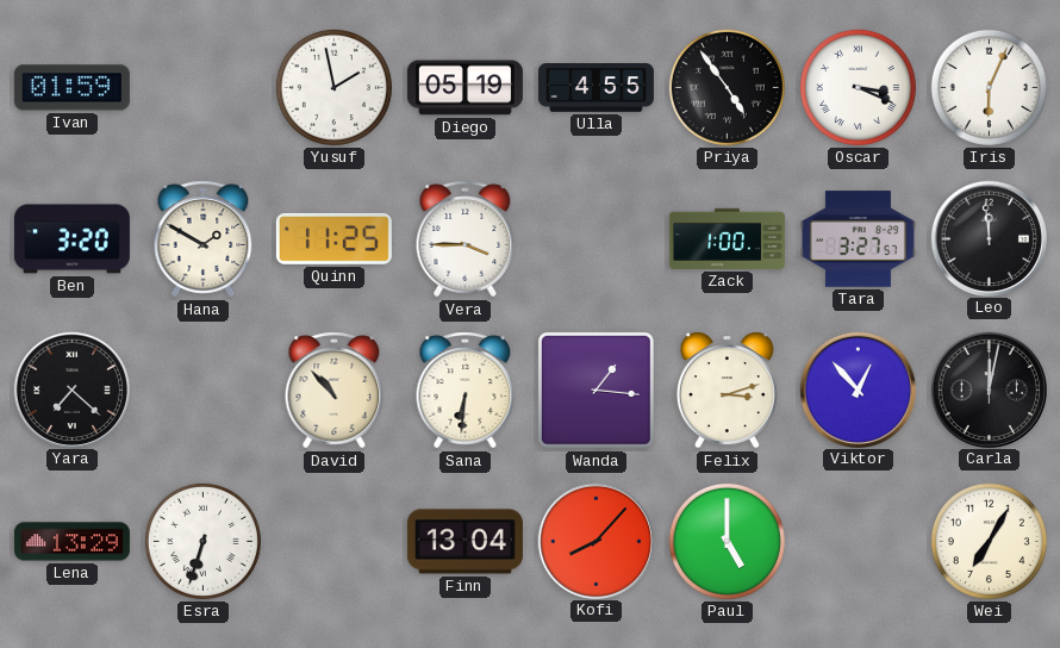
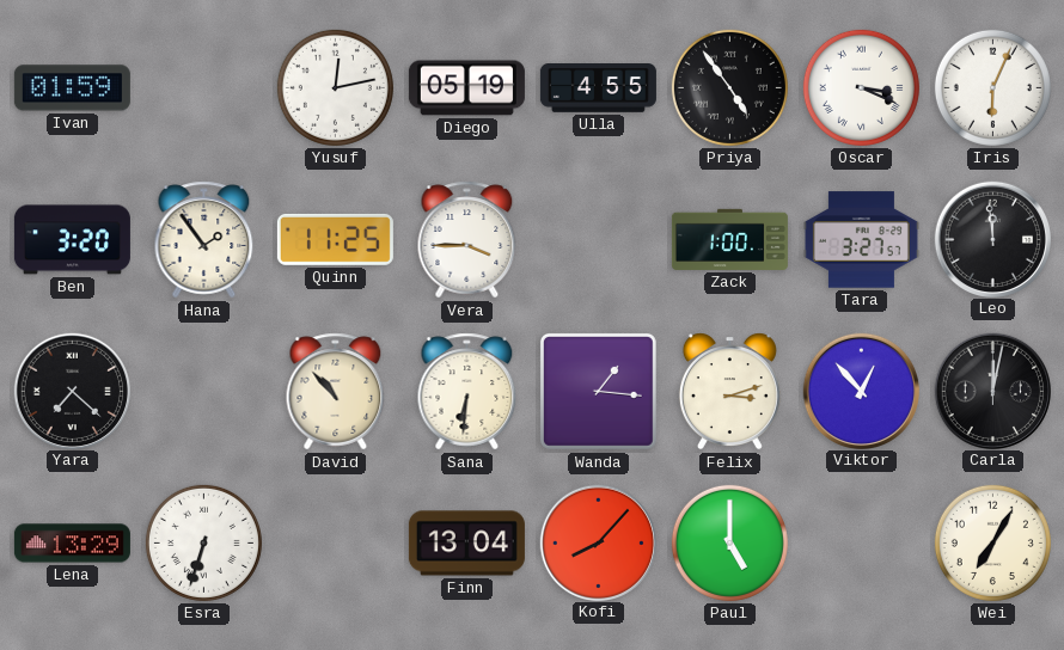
Yusuf: 1:58 -> 12:13
Hana: 1:50 -> 1:54
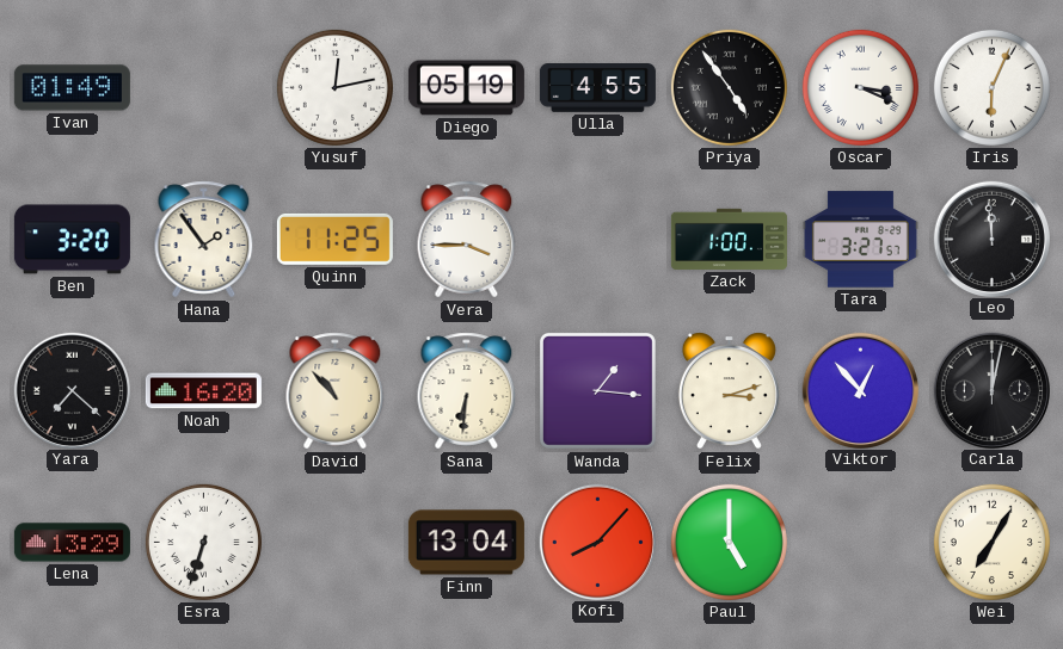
Ivan: 01:59 -> 01:49
Noah: none -> 16:20
